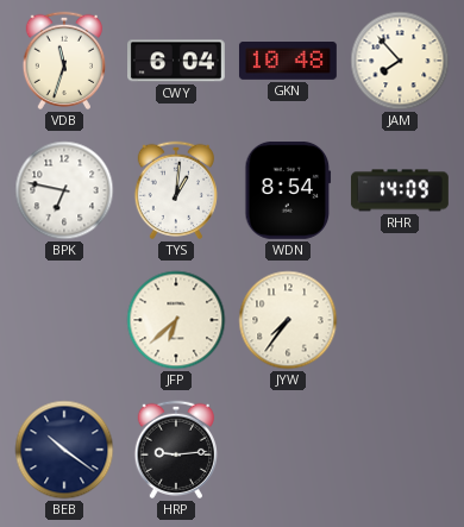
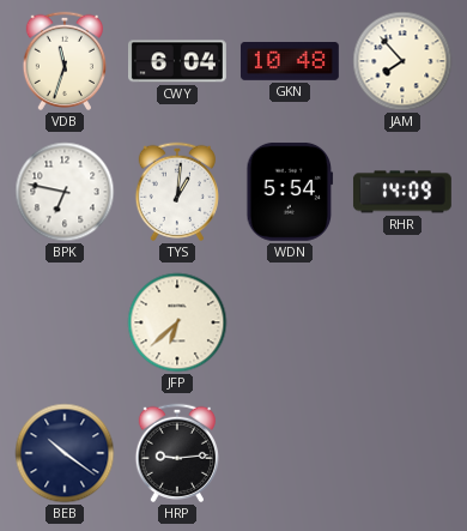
WDN: 8:54 -> 5:54
JYW: 7:36 -> none
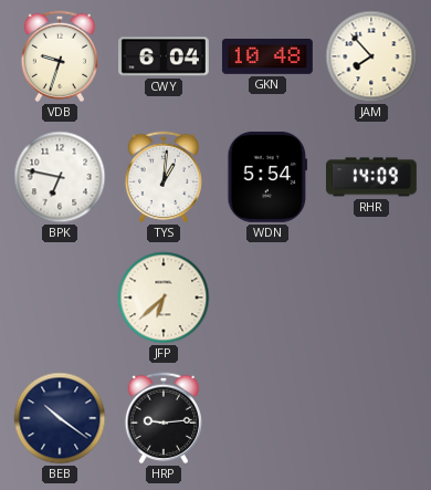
VDB: 11:33 -> 9:33
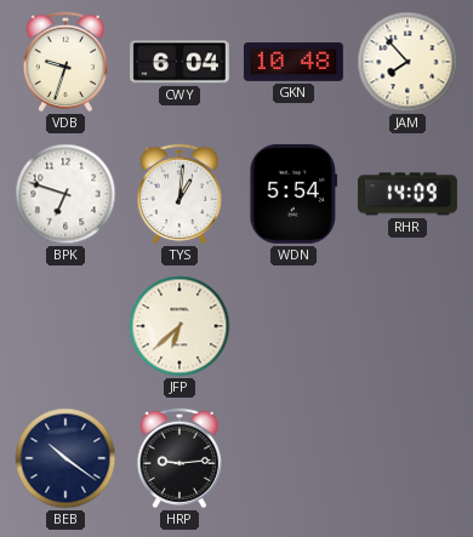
BPK: 6:47 -> 6:48
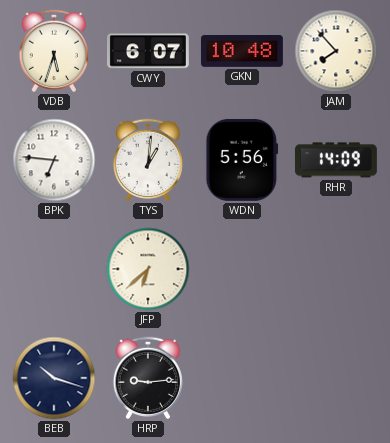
VDB: 9:33 -> 5:33
CWY: 6:04 -> 6:07
BPK: 6:48 -> 6:46
WDN: 5:54 -> 5:56
BEB: 10:21 -> 10:18
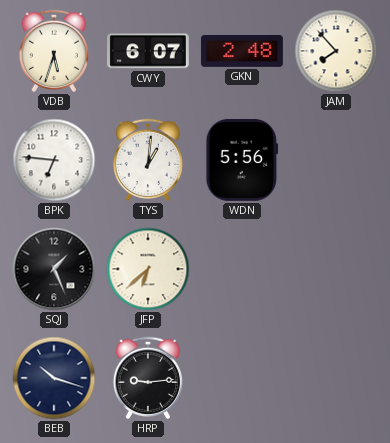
GKN: 10:48 -> 2:48
RHR: 14:09 -> none
SQJ: none -> 1:26
